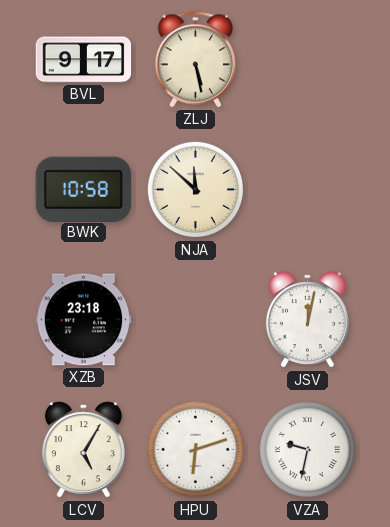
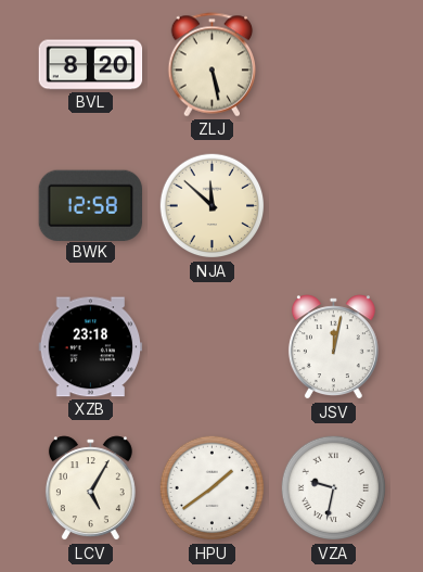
BVL: 9:17 -> 8:20
BWK: 10:58 -> 12:58
HPU: 6:12 -> 1:39
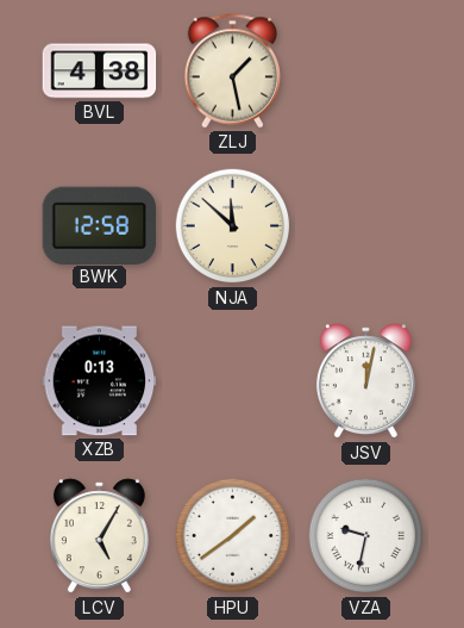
BVL: 8:20 -> 4:38
ZLJ: 5:28 -> 1:28
XZB: 23:18 -> 0:13
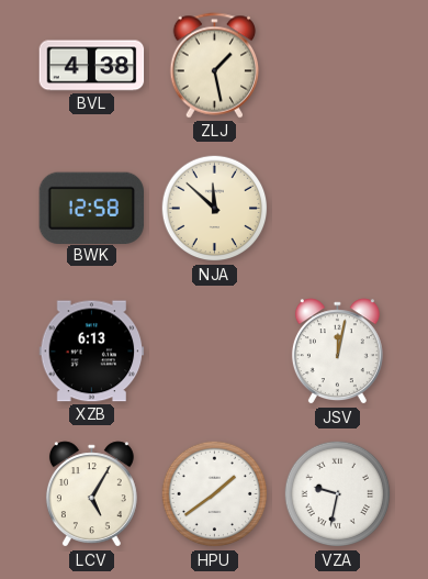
XZB: 0:13 -> 6:13
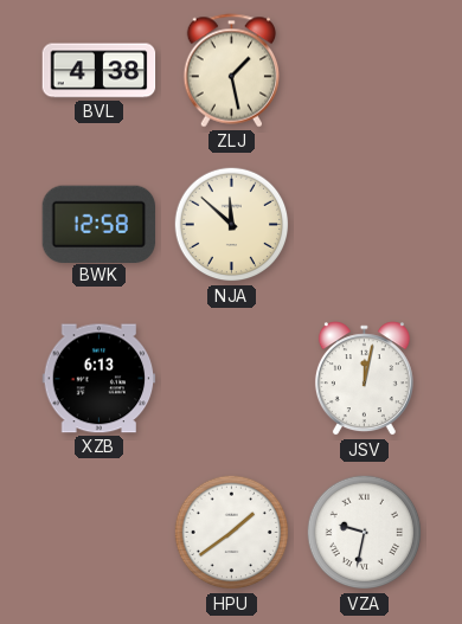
LCV: 5:05 -> none
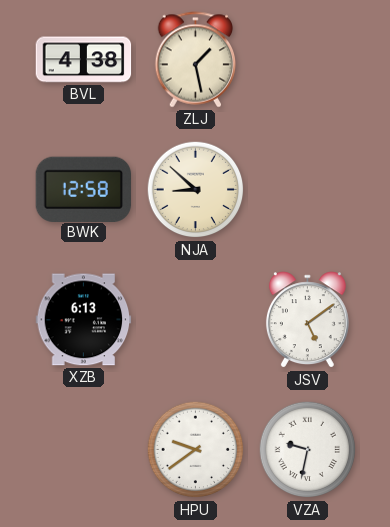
NJA: 11:52 -> 8:52
JSV: 12:02 -> 5:09
HPU: 1:39 -> 9:39
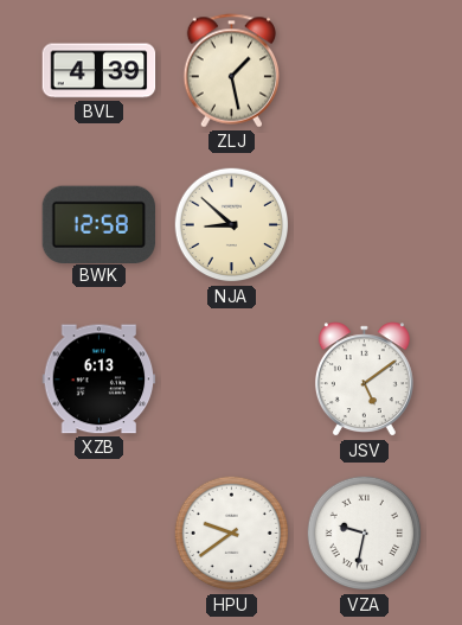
BVL: 4:38 -> 4:39
